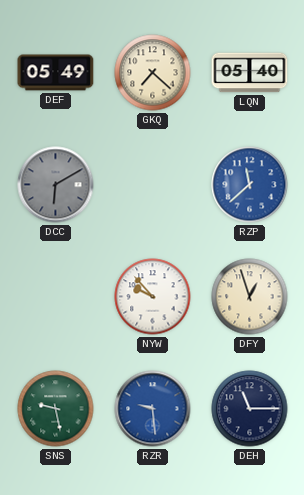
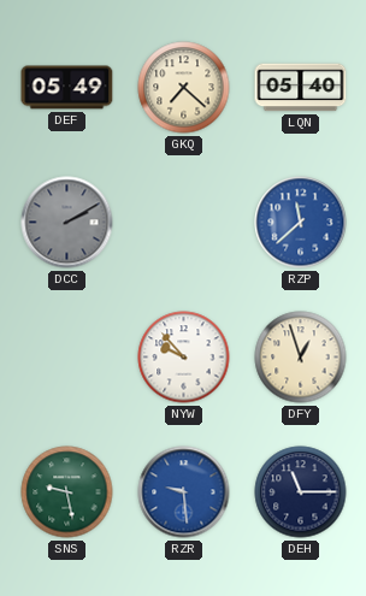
DCC: 6:10 -> 2:10
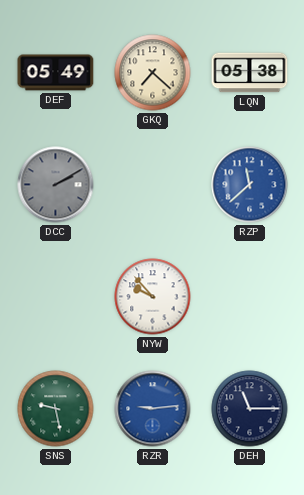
LQN: 05:40 -> 05:38
DFY: 12:57 -> none
RZR: 9:29 -> 9:14
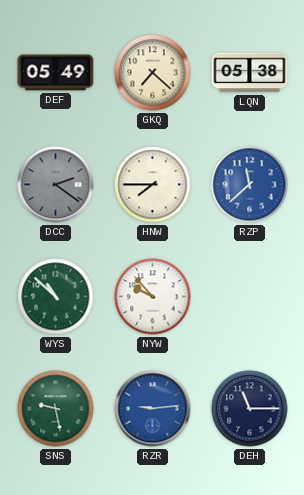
DCC: 2:10 -> 2:21
HNW: none -> 7:45
WYS: none -> 10:52
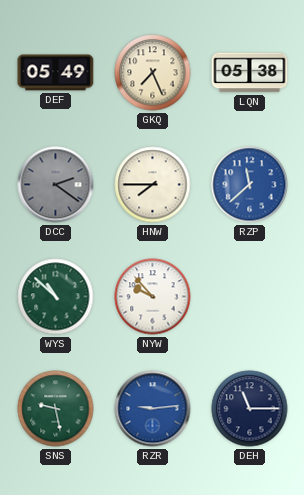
GKQ: 7:22 -> 7:26
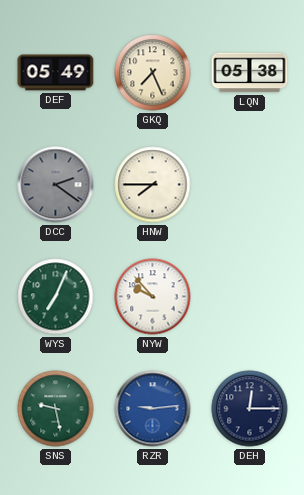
RZP: 11:38 -> none
WYS: 10:52 -> 7:04
DEH: 11:15 -> 12:15
